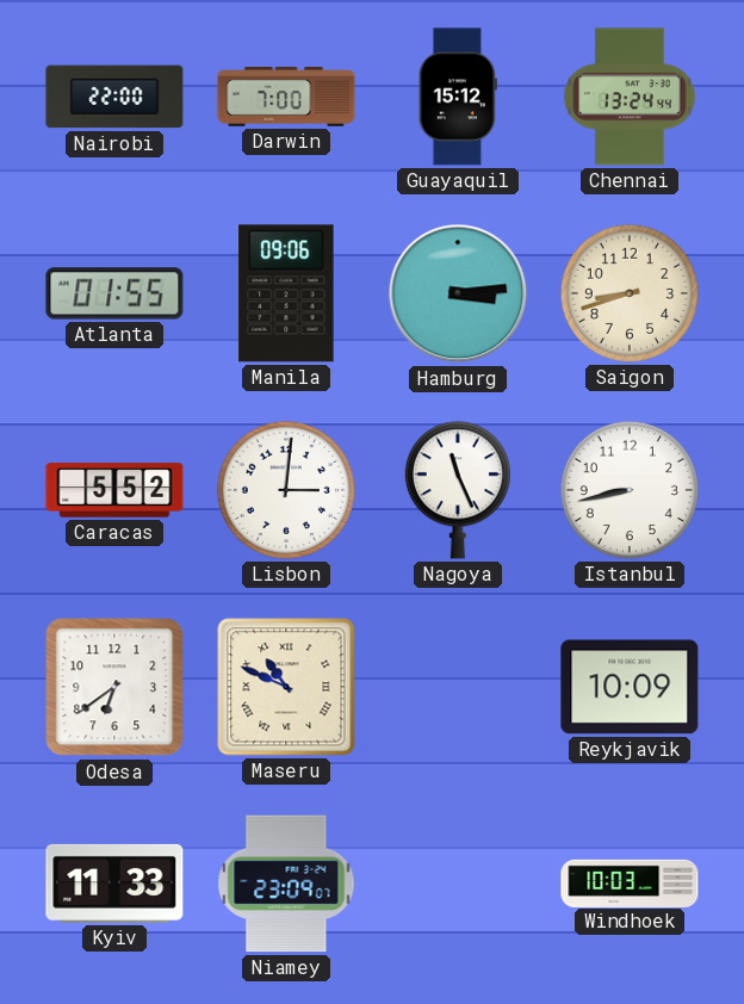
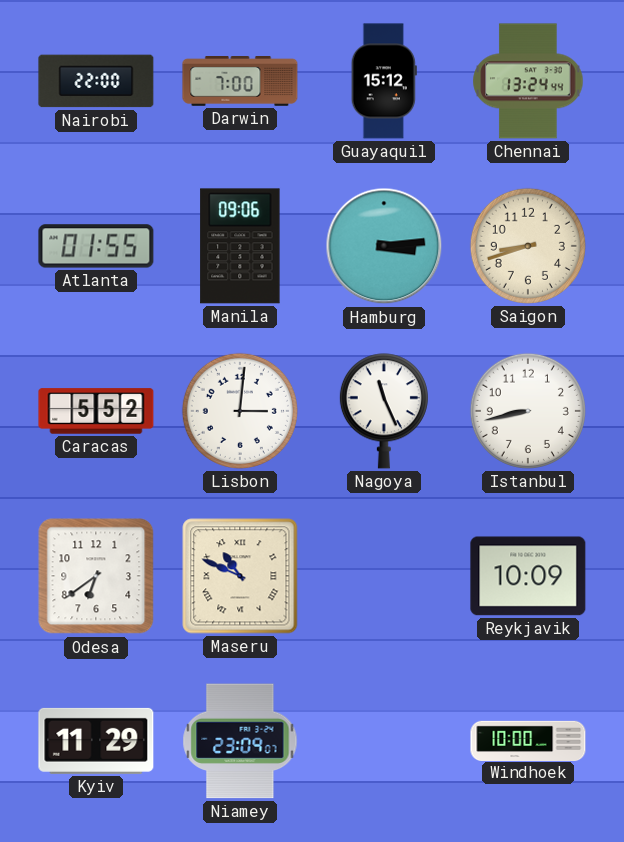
Kyiv: 11:33 -> 11:29
Windhoek: 10:03 -> 10:00
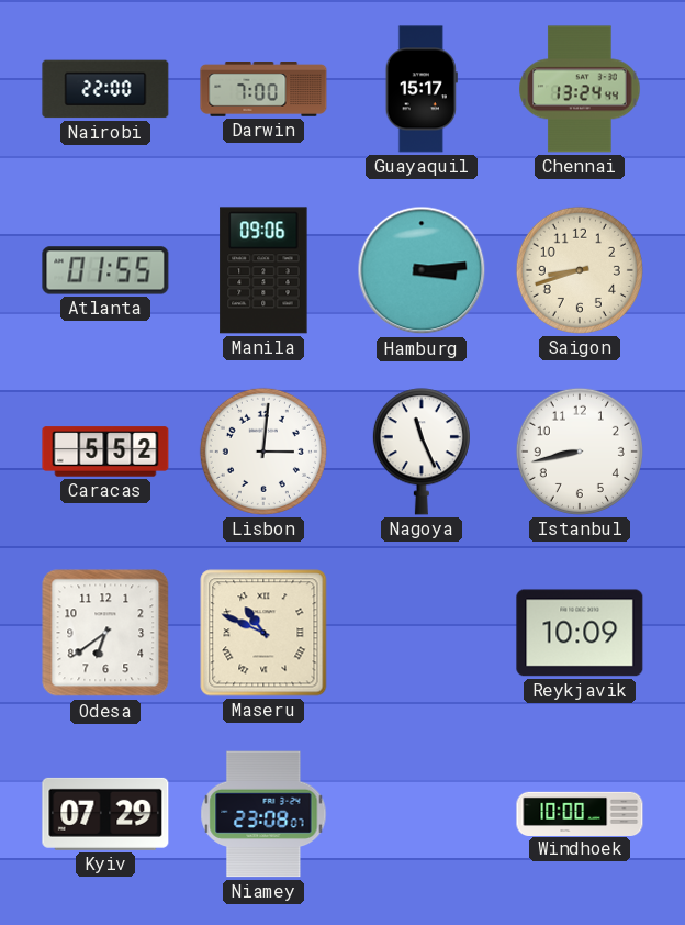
Guayaquil: 15:12 -> 15:17
Kyiv: 11:29 -> 07:29
Niamey: 23:09 -> 23:08
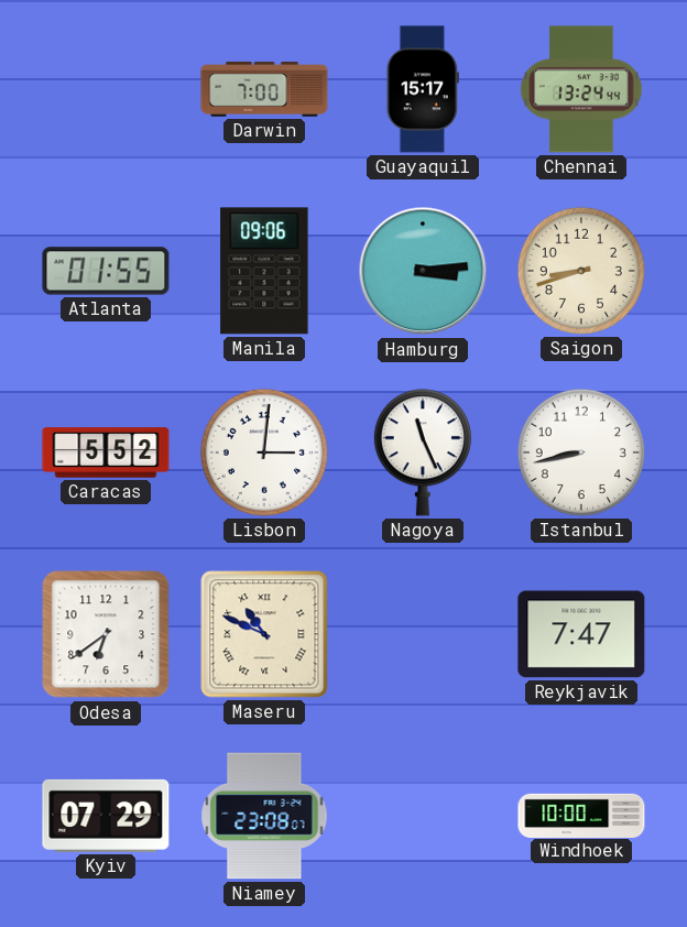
Nairobi: 22:00 -> none
Reykjavik: 10:09 -> 7:47
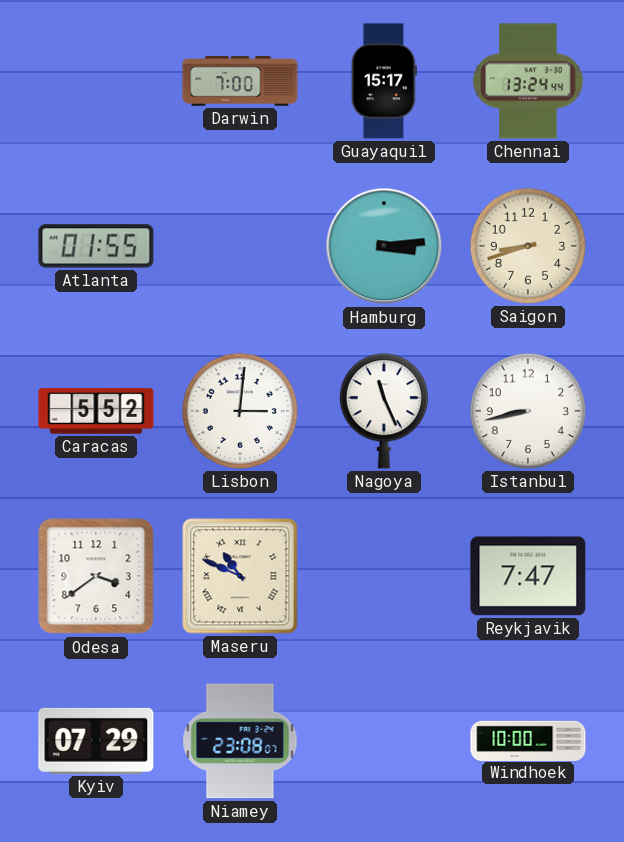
Manila: 09:06 -> none
Odesa: 6:39 -> 3:39
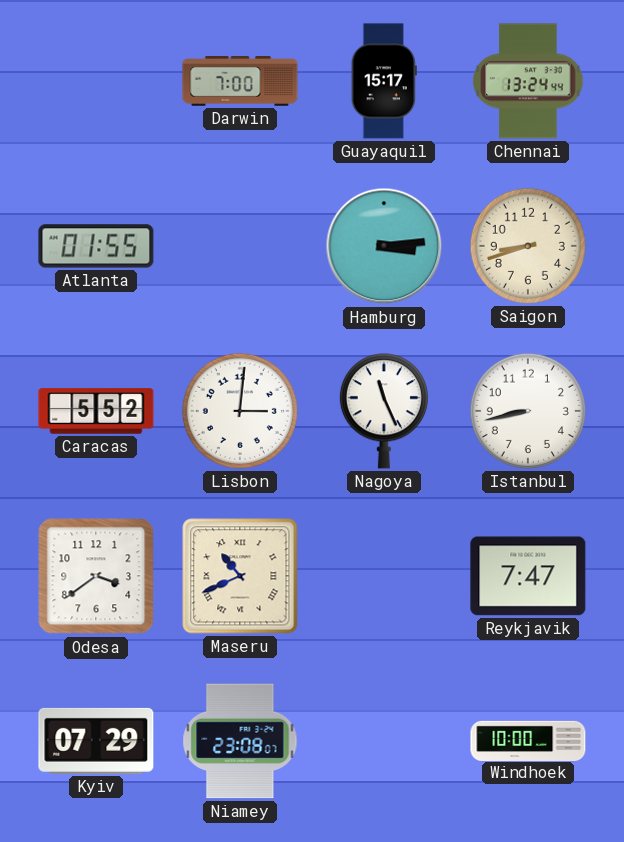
Maseru: 10:49 -> 10:41
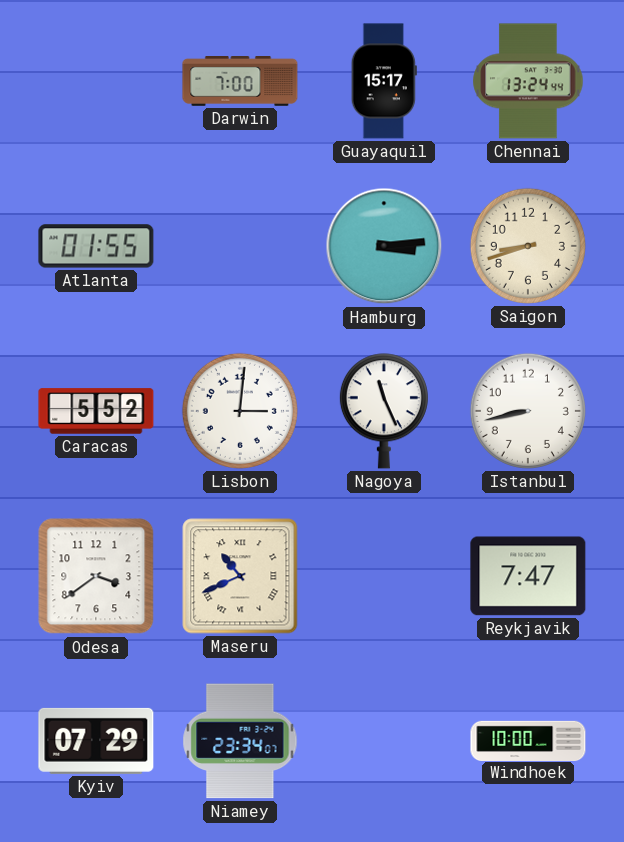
Niamey: 23:08 -> 23:34
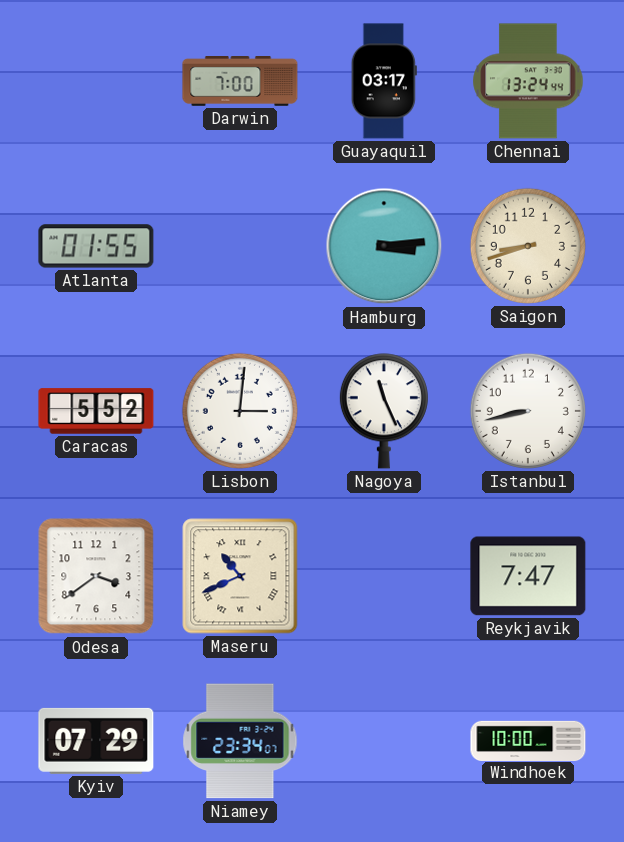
Guayaquil: 15:17 -> 03:17
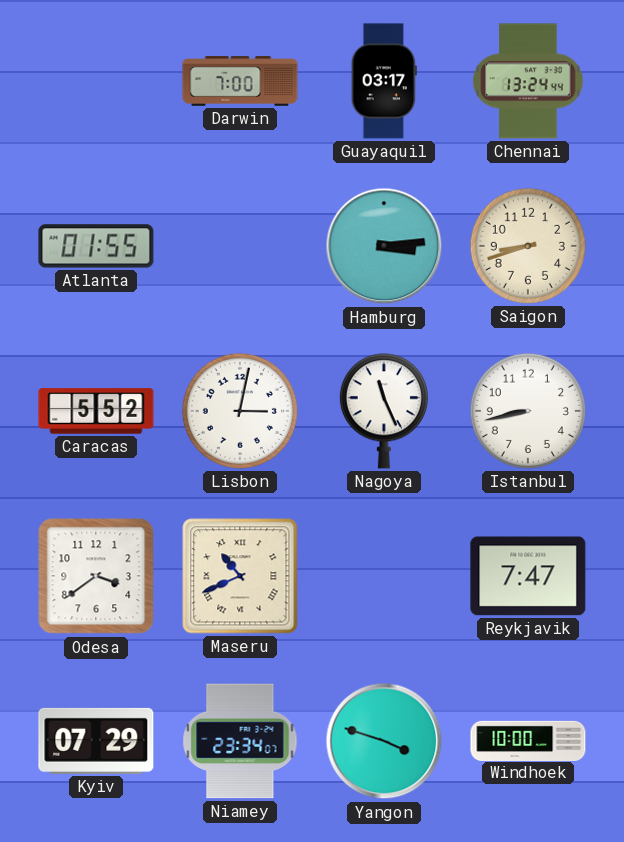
Lisbon: 3:01 -> 3:02
Yangon: none -> 3:48
